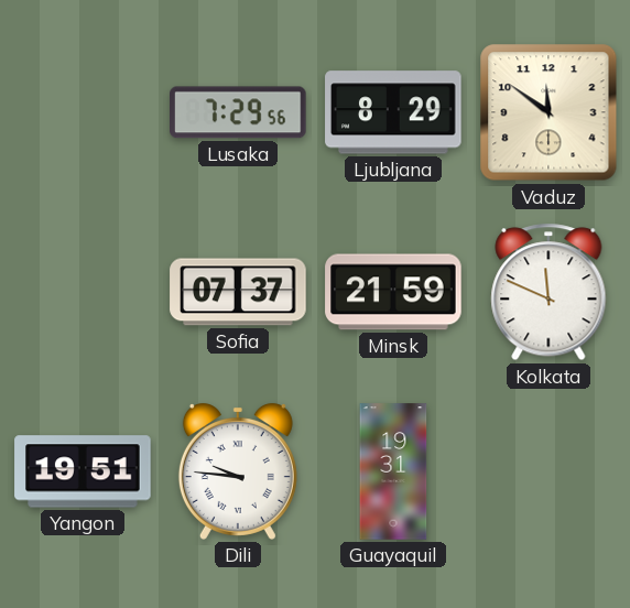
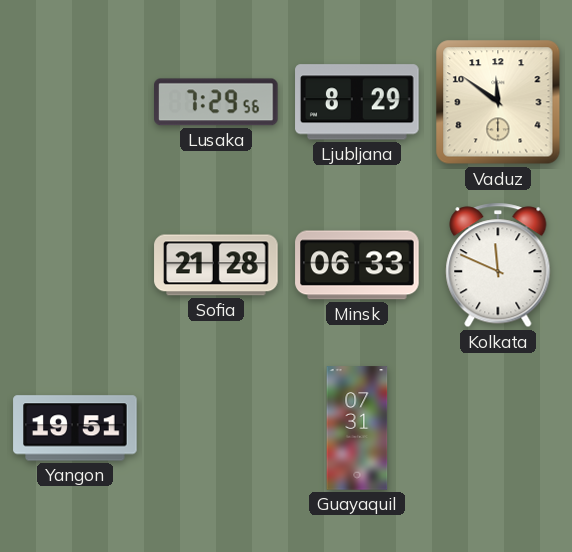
Sofia: 07:37 -> 21:28
Minsk: 21:59 -> 06:33
Dili: 9:46 -> none
Guayaquil: 19:31 -> 07:31
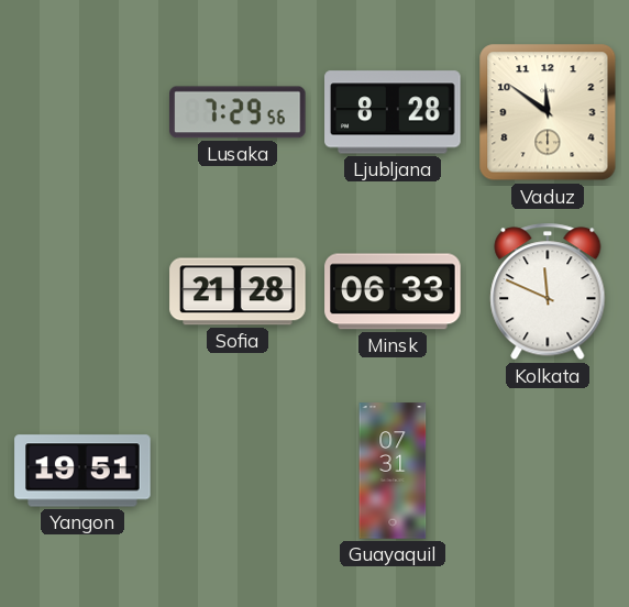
Ljubljana: 8:29 -> 8:28
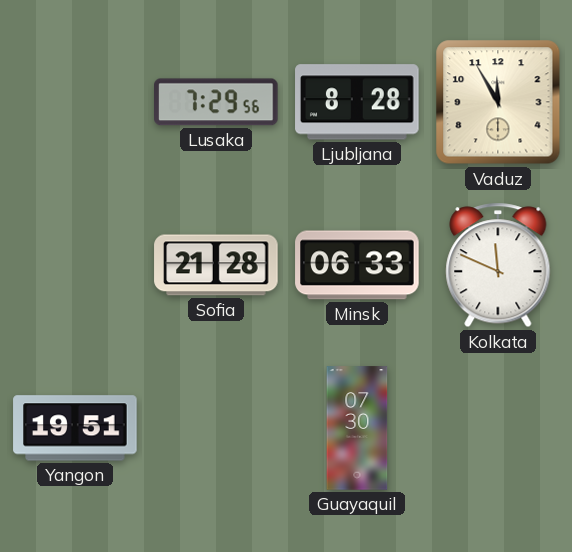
Vaduz: 11:51 -> 11:55
Guayaquil: 07:31 -> 07:30
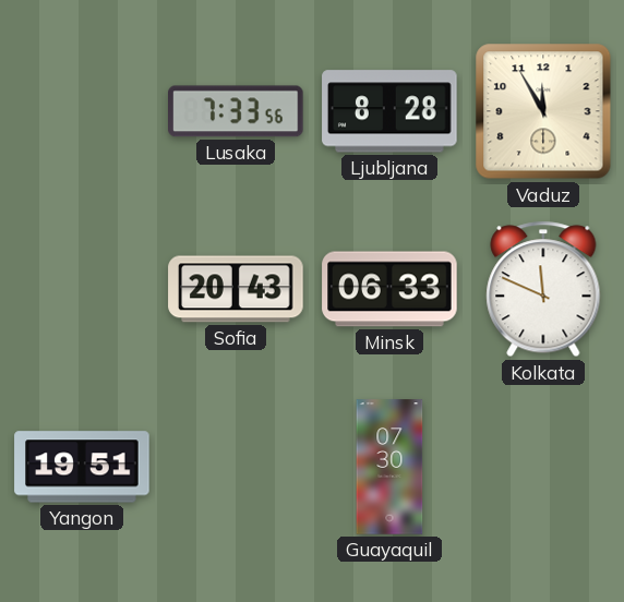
Lusaka: 7:29 -> 7:33
Sofia: 21:28 -> 20:43
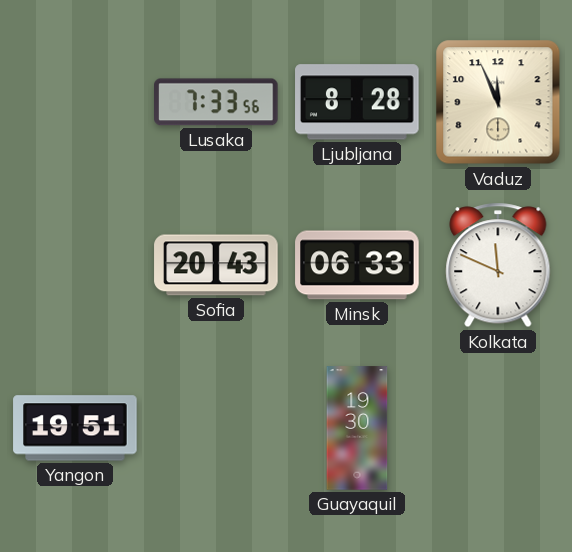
Vaduz: 11:55 -> 11:56
Guayaquil: 07:30 -> 19:30
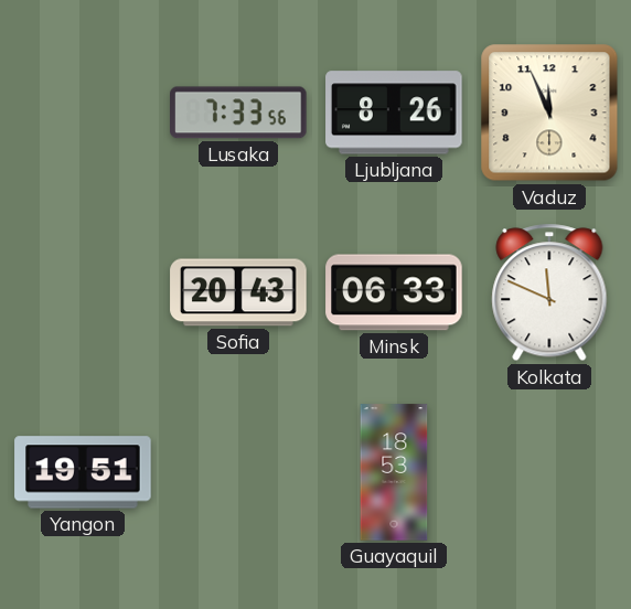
Ljubljana: 8:28 -> 8:26
Guayaquil: 19:30 -> 18:53
